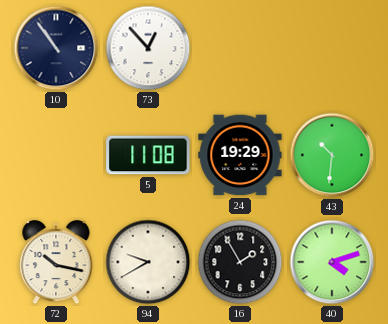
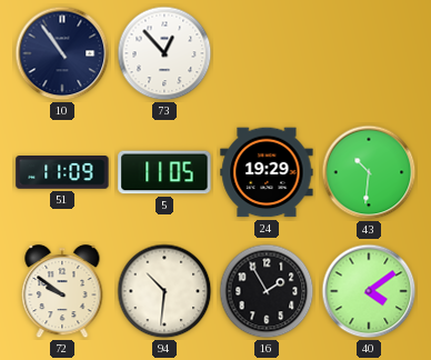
51: none -> 11:09
5: 11:08 -> 11:05
72: 10:17 -> 9:51
94: 9:40 -> 10:31
40: 4:12 -> 4:09
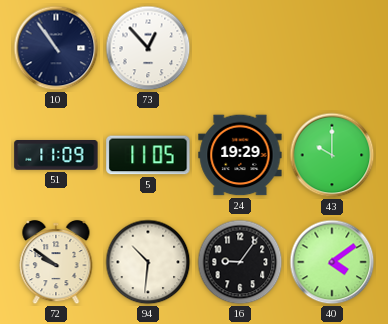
43: 10:31 -> 10:00
16: 1:55 -> 9:06
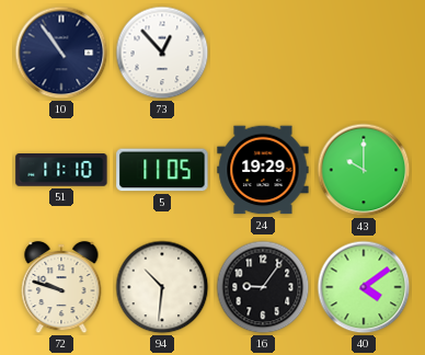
51: 11:09 -> 11:10
72: 9:51 -> 9:48
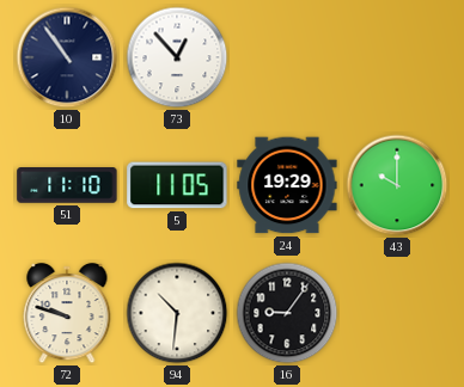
40: 4:09 -> none
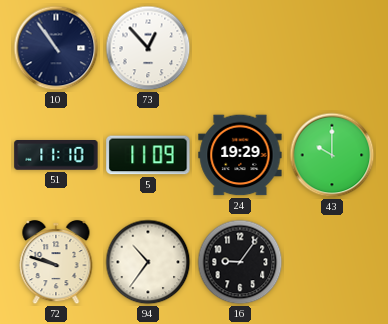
5: 11:05 -> 11:09
94: 10:31 -> 10:36
